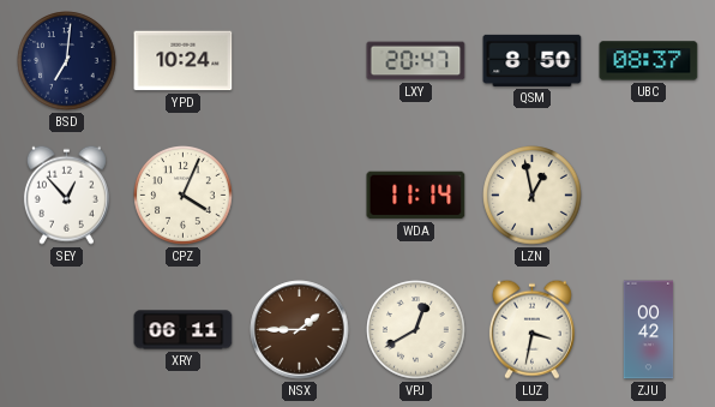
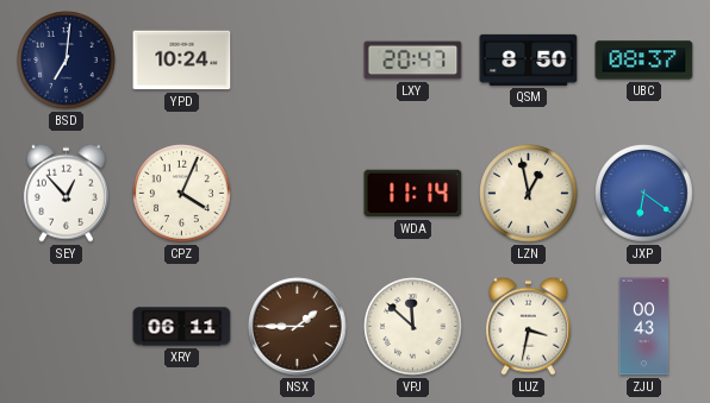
JXP: none -> 6:21
VPJ: 12:40 -> 11:52
ZJU: 00:42 -> 00:43
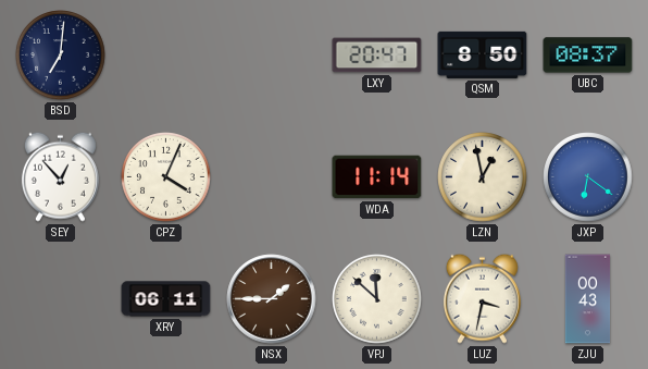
YPD: 10:24 -> none
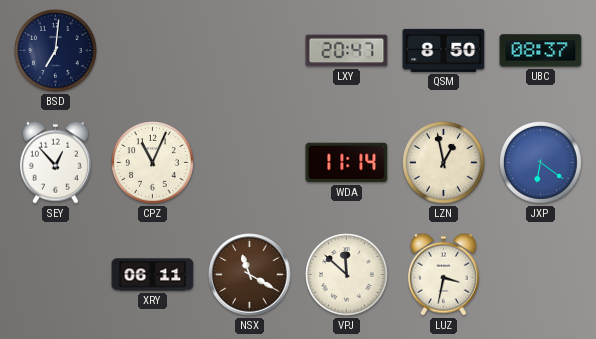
CPZ: 4:04 -> 11:04
NSX: 1:45 -> 11:20
ZJU: 00:43 -> none
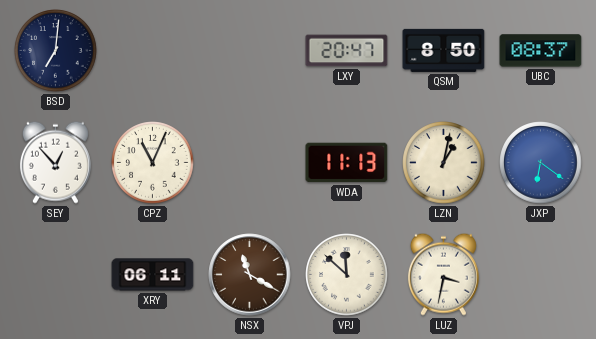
WDA: 11:14 -> 11:13
LZN: 12:58 -> 1:02
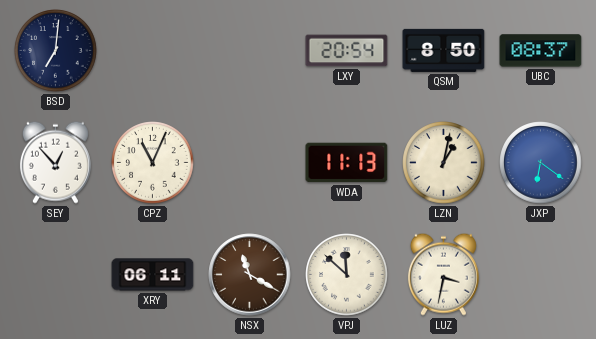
LXY: 20:47 -> 20:54
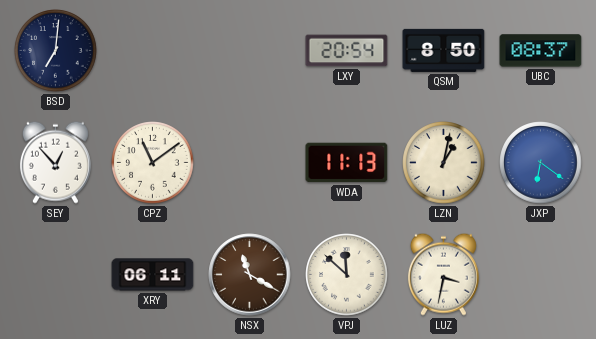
CPZ: 11:04 -> 11:09
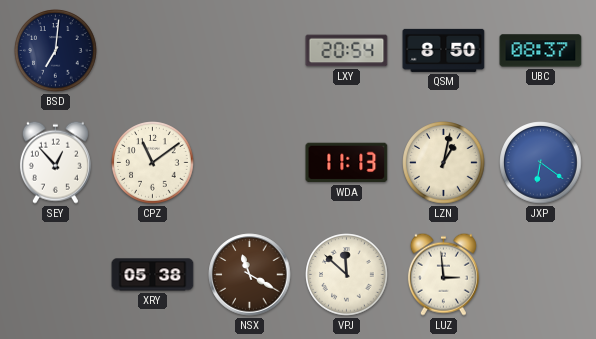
XRY: 06:11 -> 05:38
LUZ: 3:32 -> 2:59
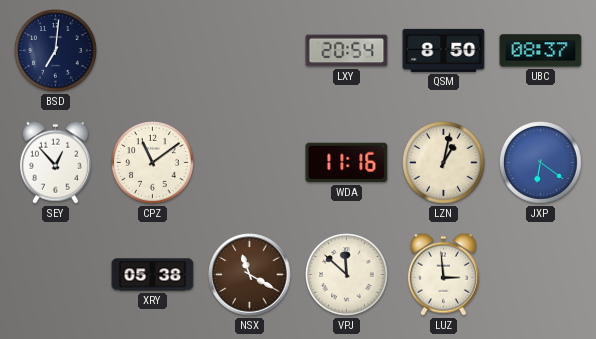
WDA: 11:13 -> 11:16
